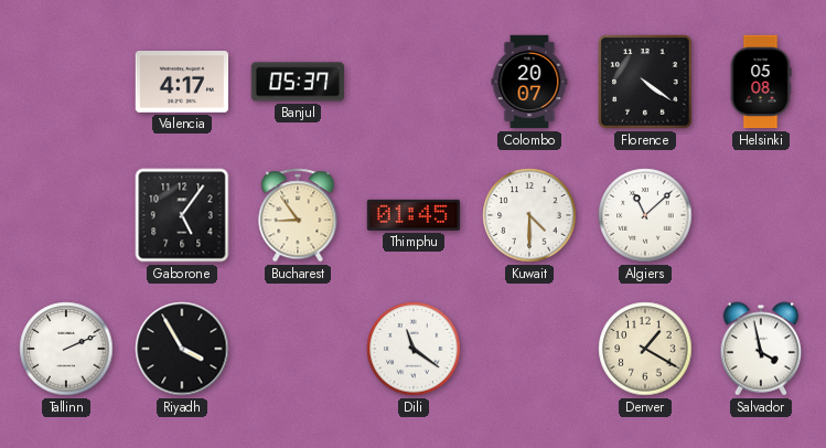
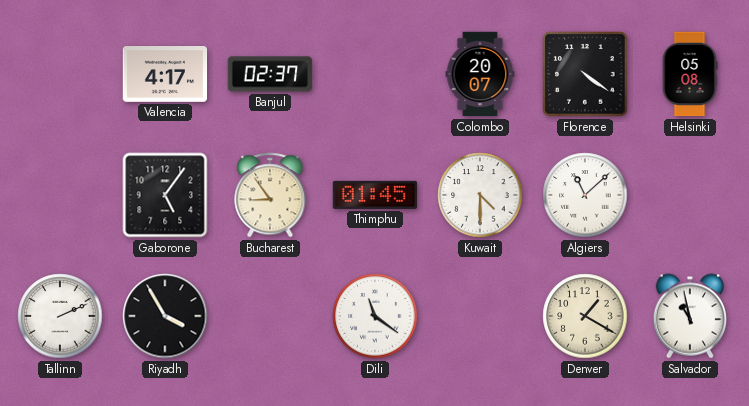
Banjul: 05:37 -> 02:37
Salvador: 3:58 -> 10:58
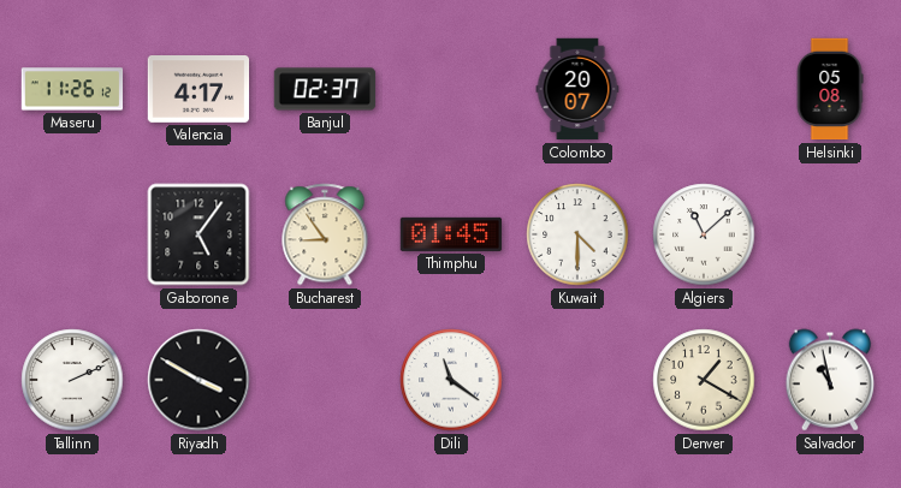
Maseru: none -> 11:26
Florence: 4:21 -> none
Riyadh: 3:55 -> 3:50
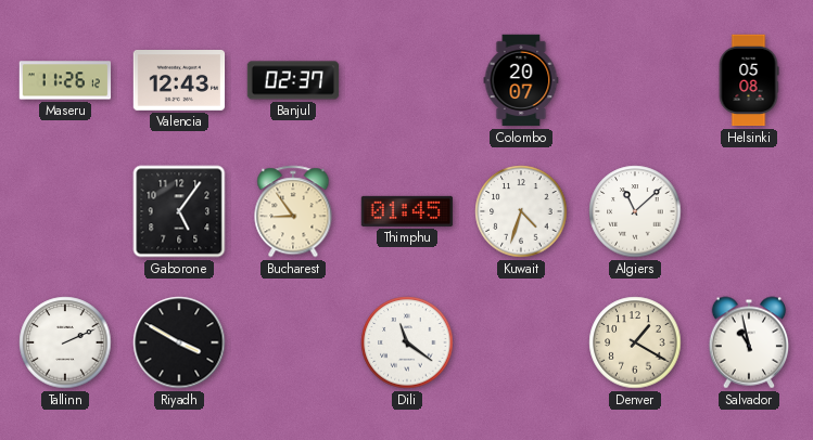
Valencia: 4:17 -> 12:43
Kuwait: 4:30 -> 4:33
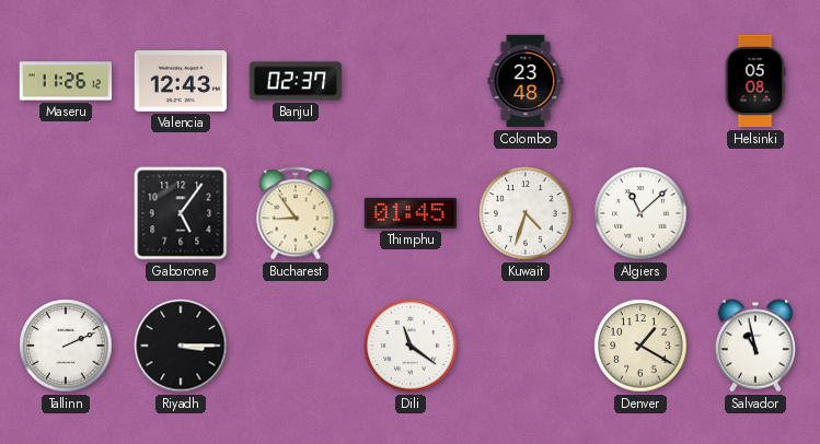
Colombo: 20:07 -> 23:48
Riyadh: 3:50 -> 3:15
